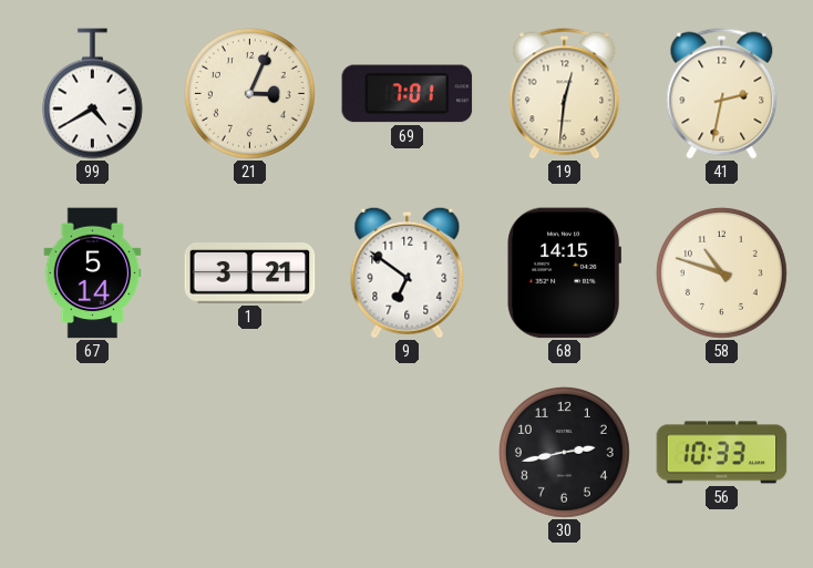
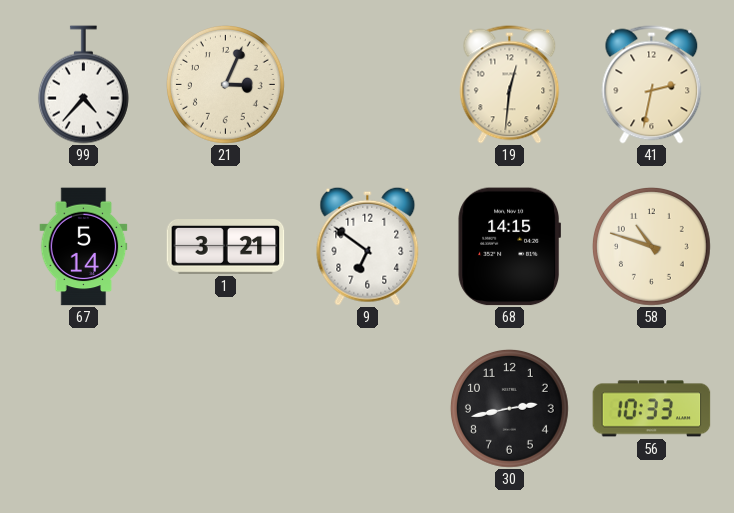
99: 4:40 -> 4:37
69: 7:01 -> none
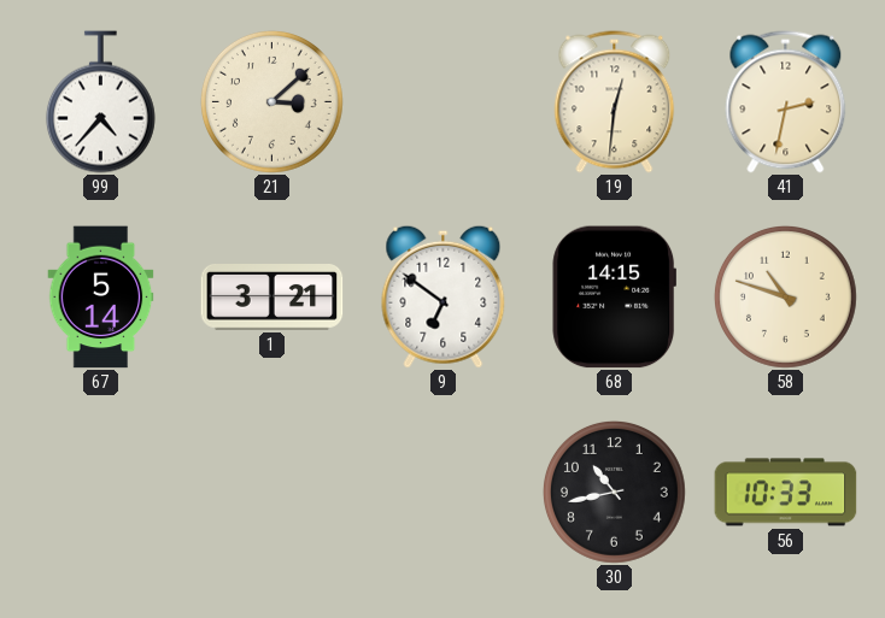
21: 3:04 -> 3:08
30: 2:43 -> 10:43
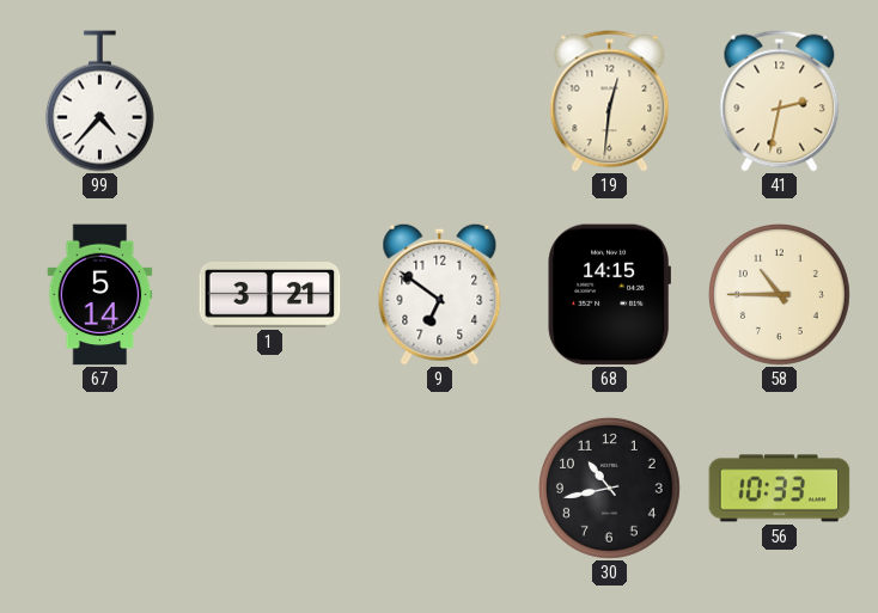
21: 3:08 -> none
58: 10:48 -> 10:45
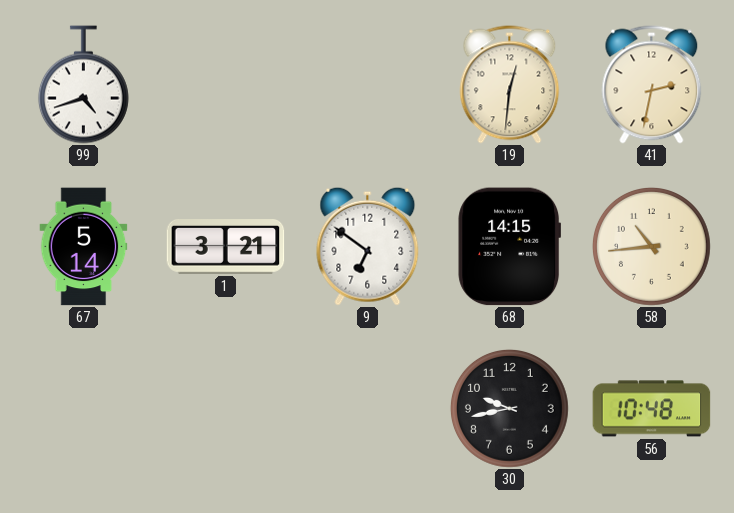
99: 4:37 -> 4:42
58: 10:45 -> 10:44
30: 10:43 -> 9:43
56: 10:33 -> 10:48
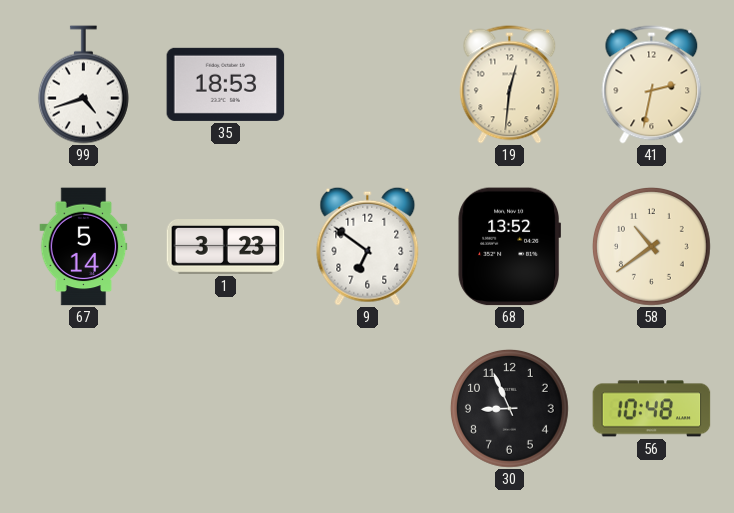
35: none -> 18:53
1: 3:21 -> 3:23
68: 14:15 -> 13:52
58: 10:44 -> 10:39
30: 9:43 -> 8:56
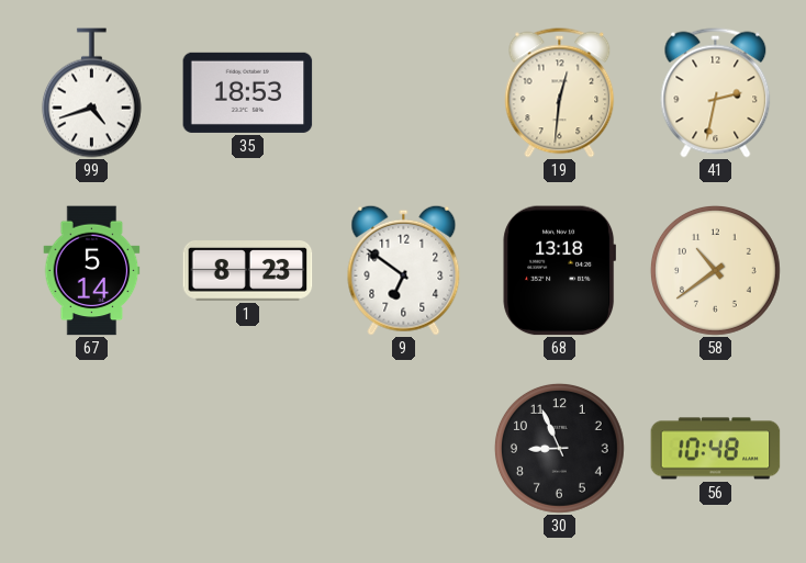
1: 3:23 -> 8:23
68: 13:52 -> 13:18
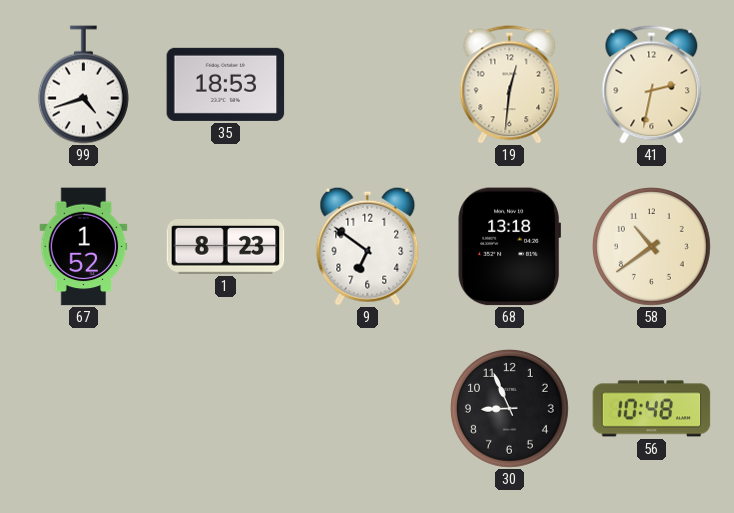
67: 5:14 -> 1:52
